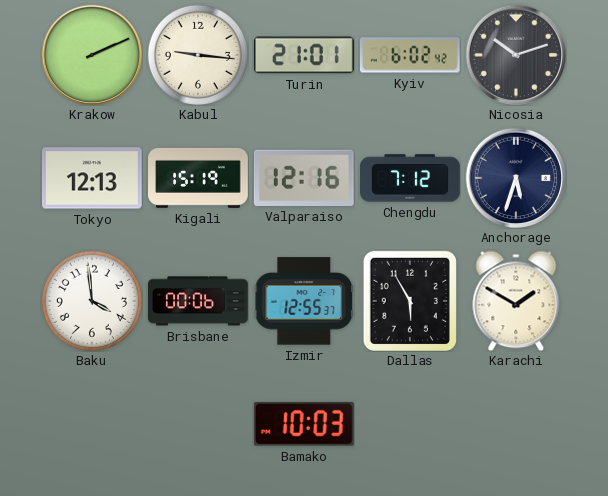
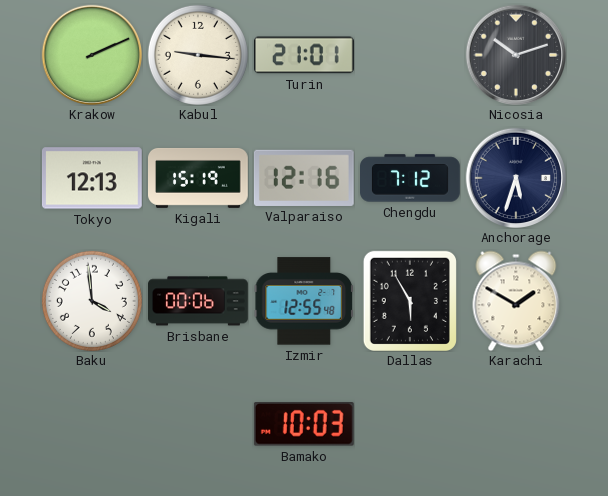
Kyiv: 6:02 -> none
Izmir: 12:55:37 -> 12:55:48
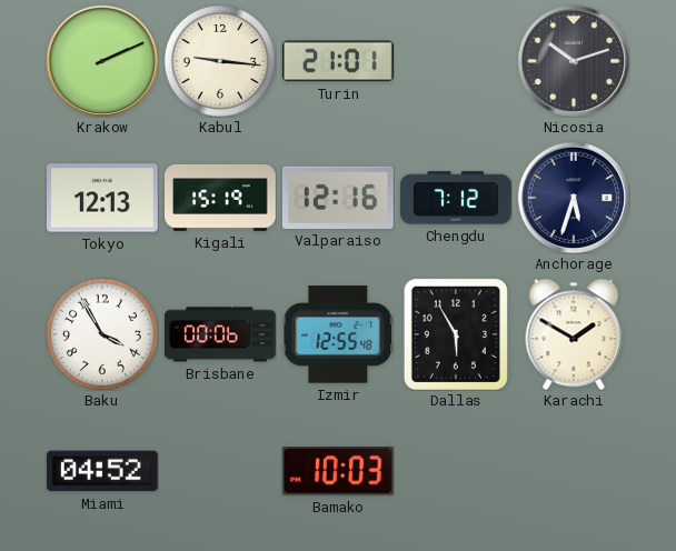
Baku: 3:59 -> 3:55
Miami: none -> 04:52
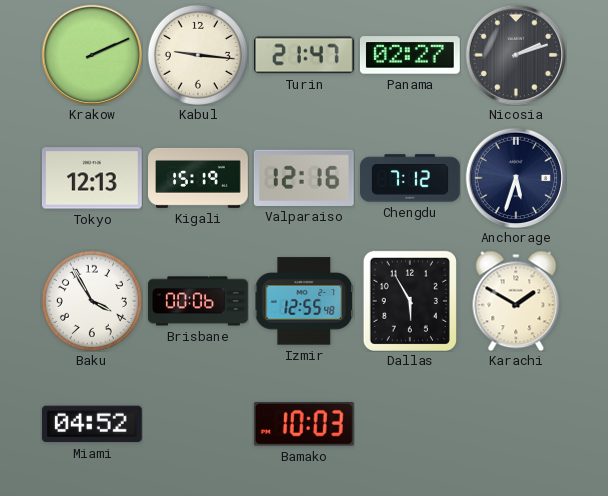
Turin: 21:01 -> 21:47
Panama: none -> 02:27
Nicosia: 10:12 -> 2:12
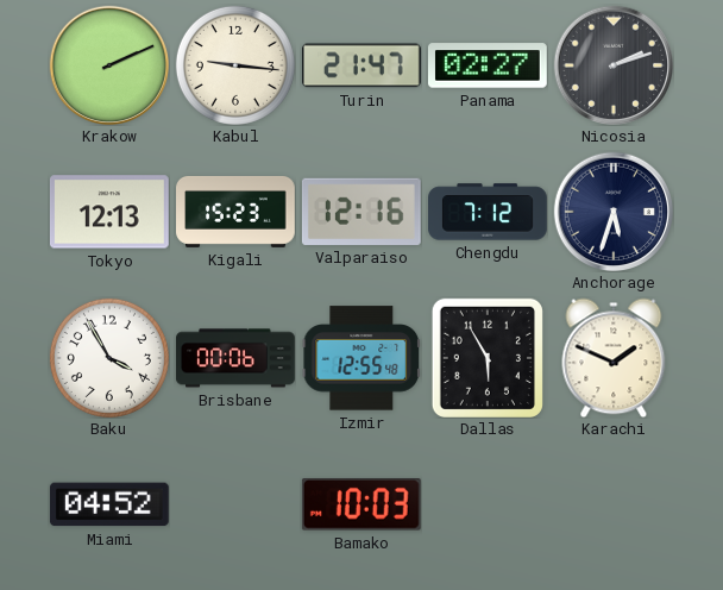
Kigali: 15:19 -> 15:23
Karachi: 1:50 -> 1:49
